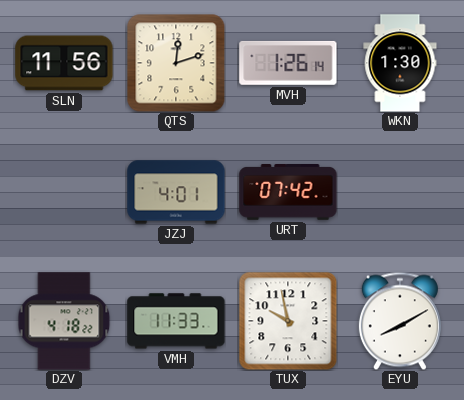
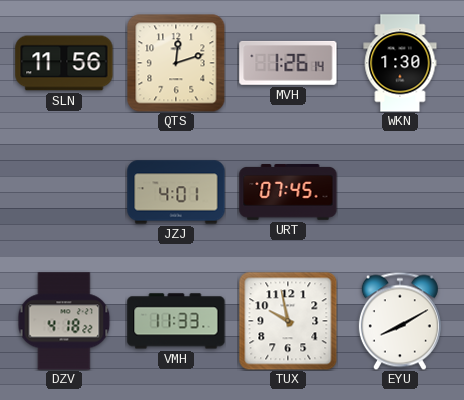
URT: 07:42 -> 07:45
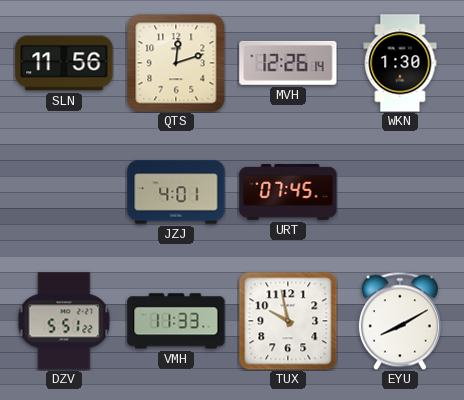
MVH: 1:26 -> 12:26
DZV: 4:18 -> 5:51
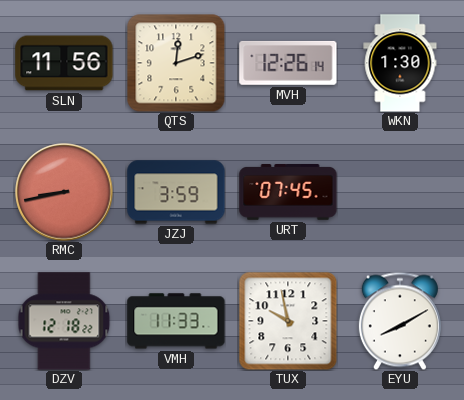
RMC: none -> 8:43
JZJ: 4:01 -> 3:59
DZV: 5:51 -> 12:18
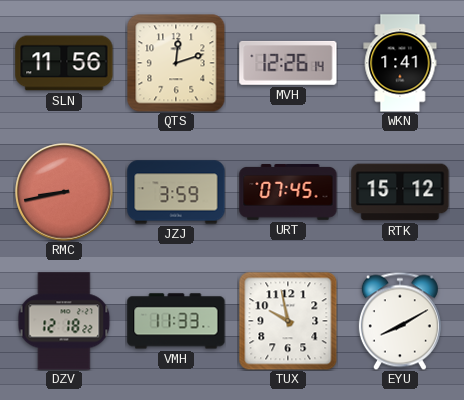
WKN: 1:30 -> 1:41
RTK: none -> 15:12
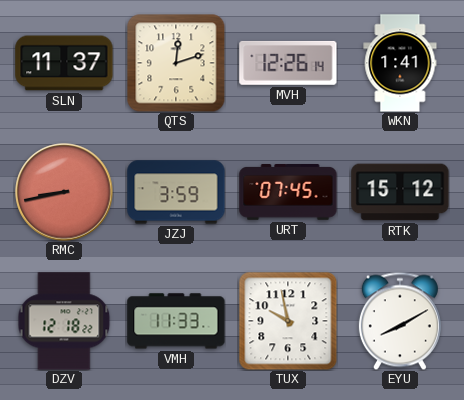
SLN: 11:56 -> 11:37
